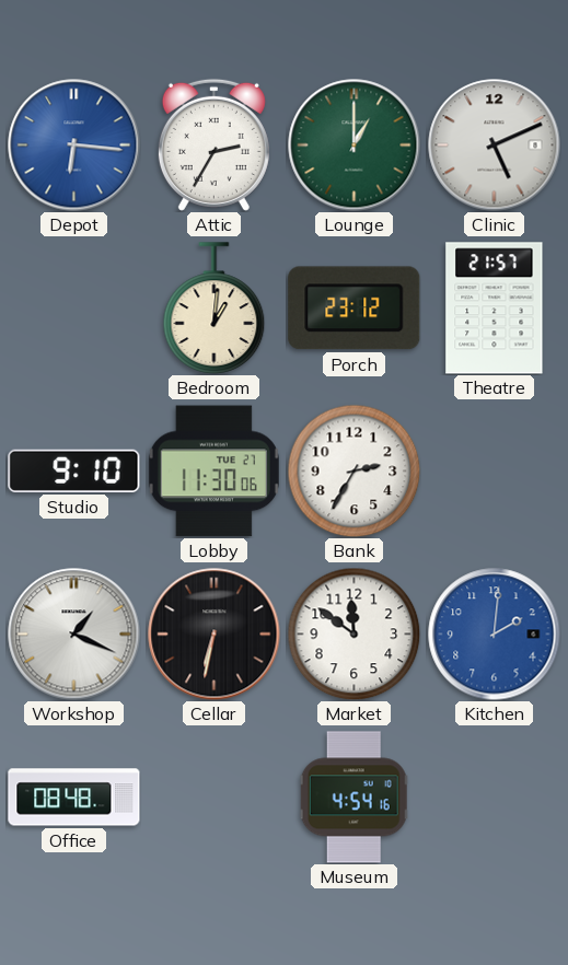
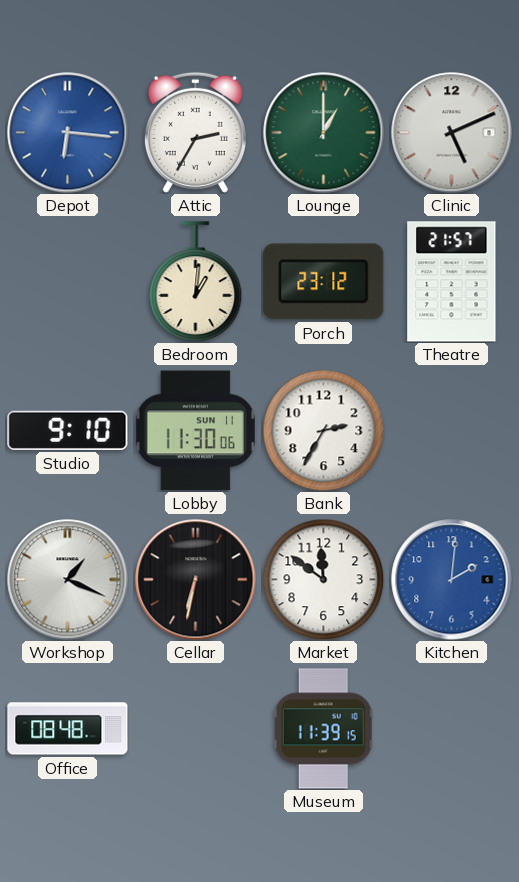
Lobby date: TUE 27 -> SUN 11
Museum: 4:54 -> 11:39
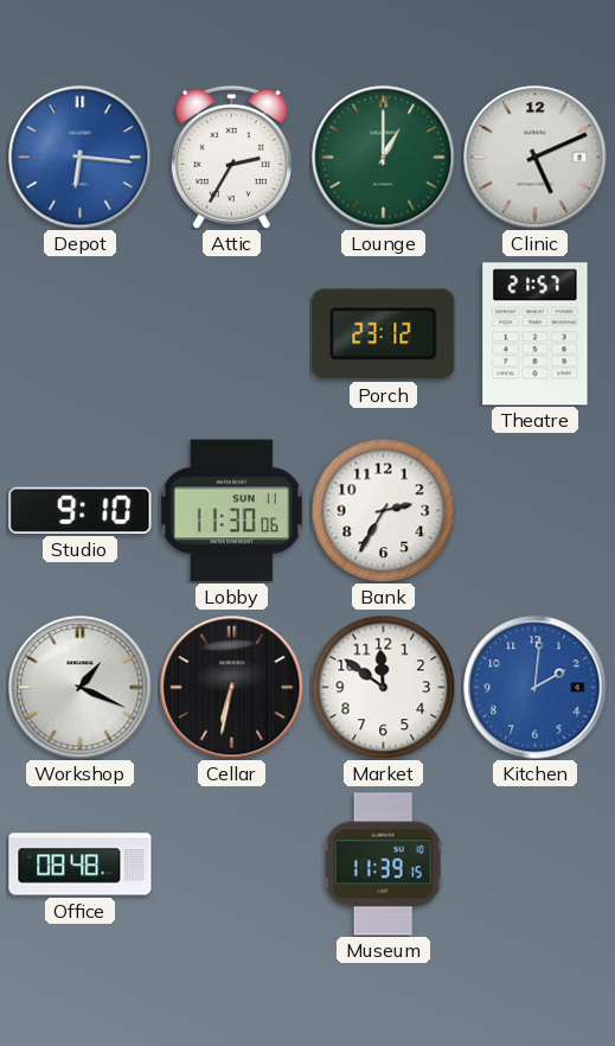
Bedroom: 1:01 -> none
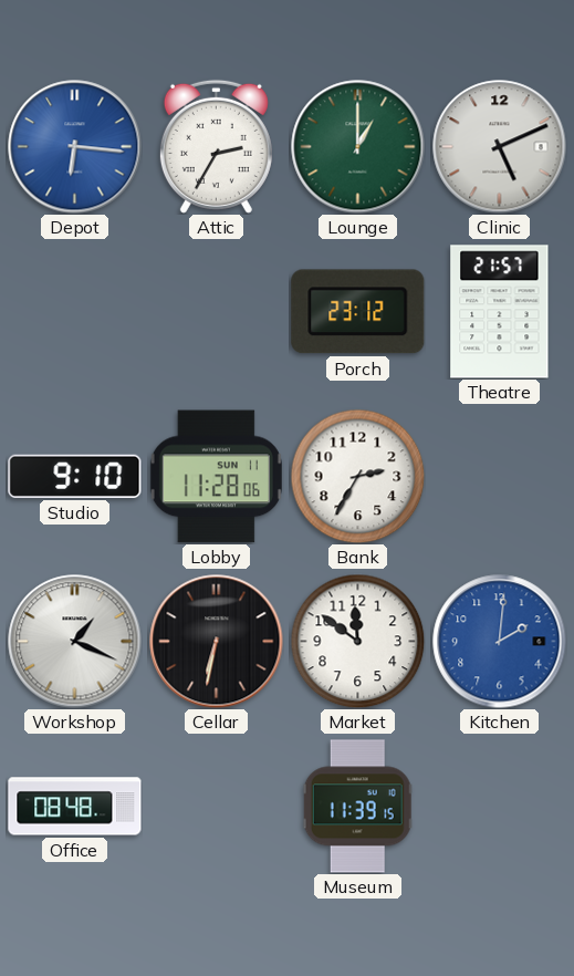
Lobby: 11:30 -> 11:28
